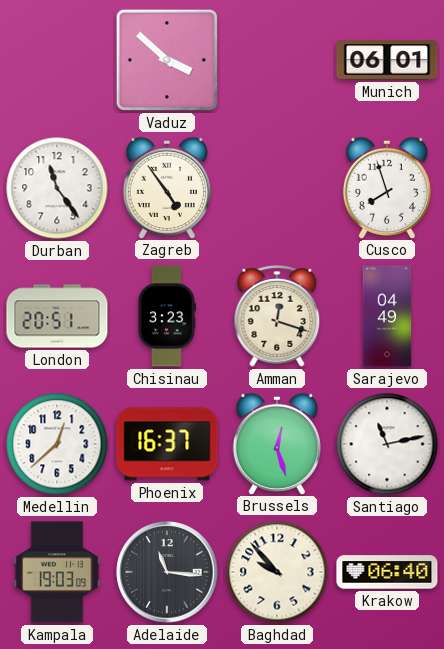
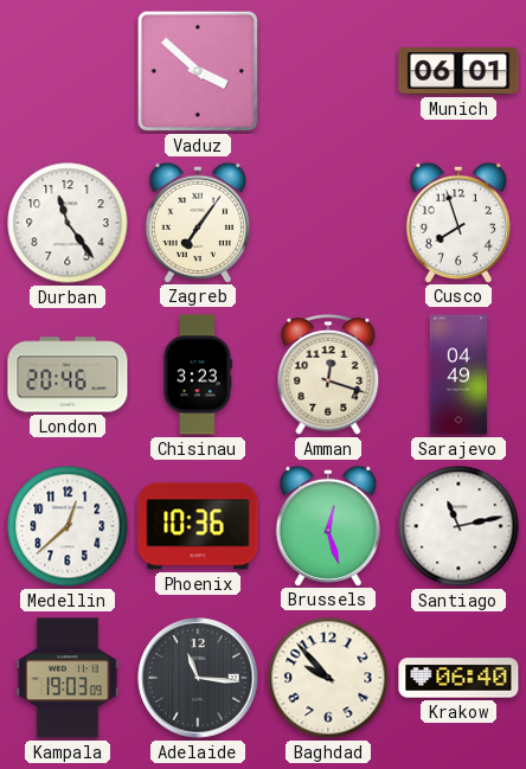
Zagreb: 4:54 -> 7:06
London: 20:51 -> 20:46
Phoenix: 16:37 -> 10:36
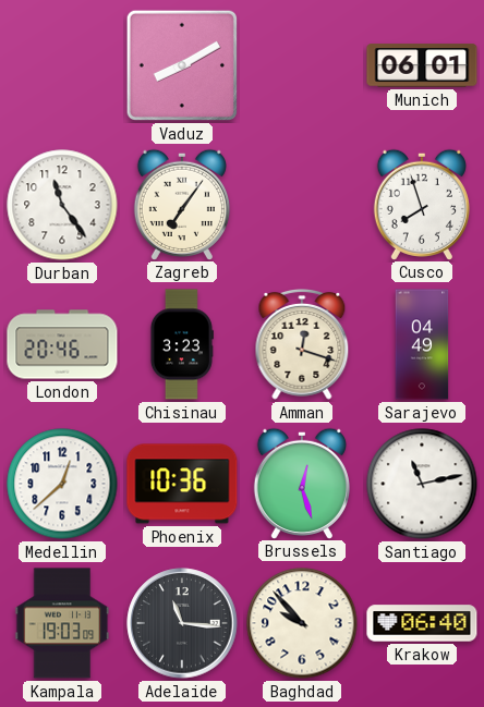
Vaduz: 3:52 -> 8:10
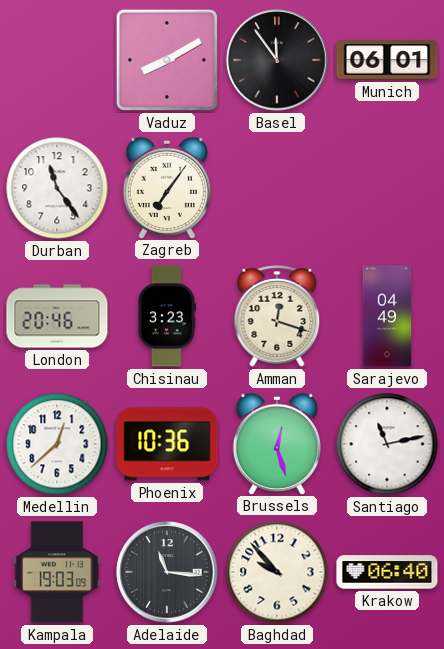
Basel: none -> 11:54
Cusco: 7:57 -> none
